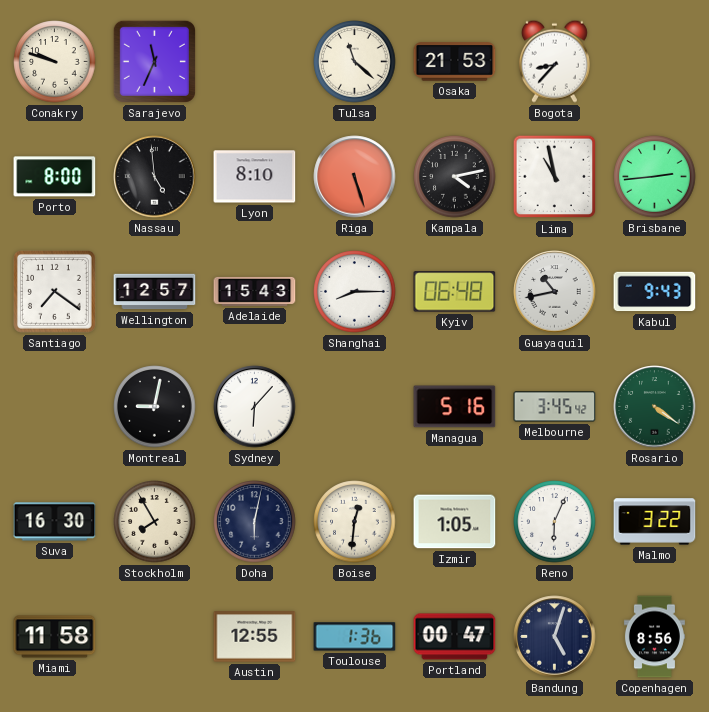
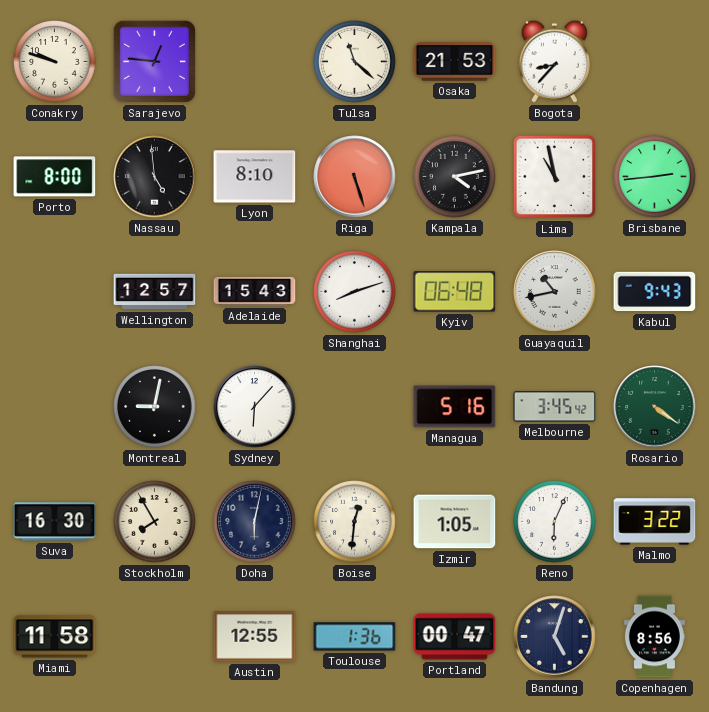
Sarajevo: 11:34 -> 12:46
Santiago: 7:21 -> none
Shanghai: 8:15 -> 8:12
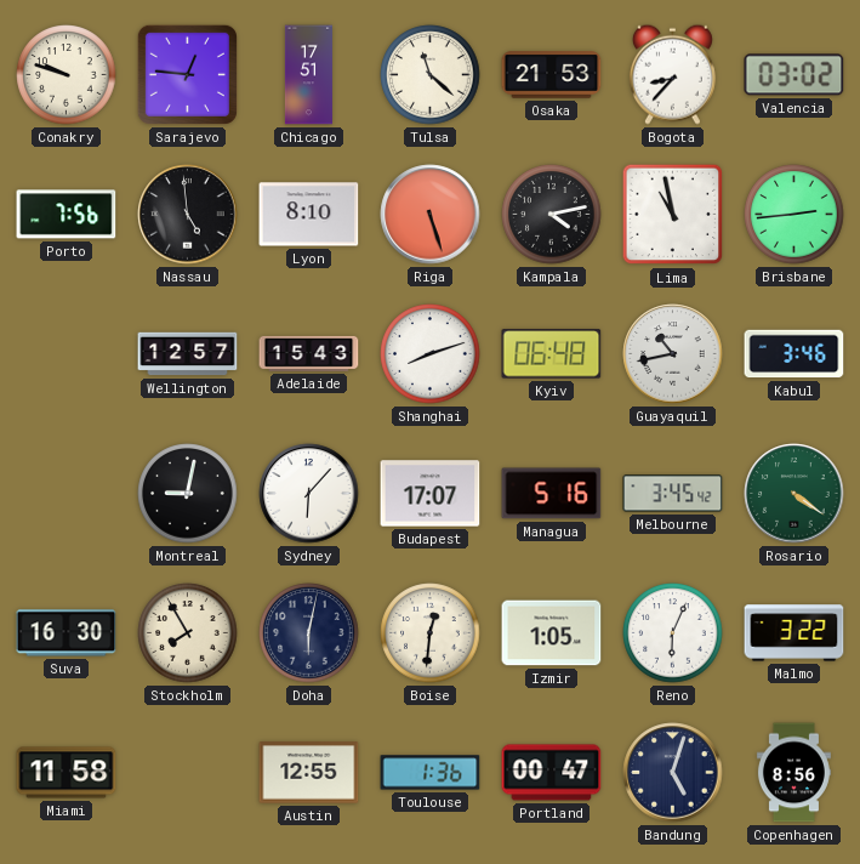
Chicago: none -> 17:51
Valencia: none -> 03:02
Porto: 8:00 -> 7:56
Kabul: 9:43 -> 3:46
Budapest: none -> 17:07
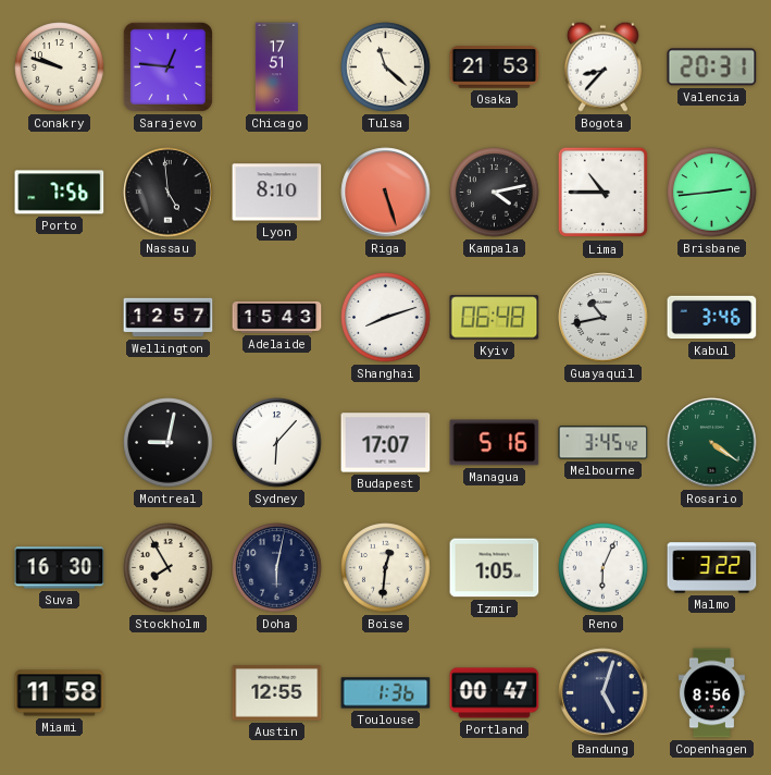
Valencia: 03:02 -> 20:31
Lima: 10:58 -> 10:45
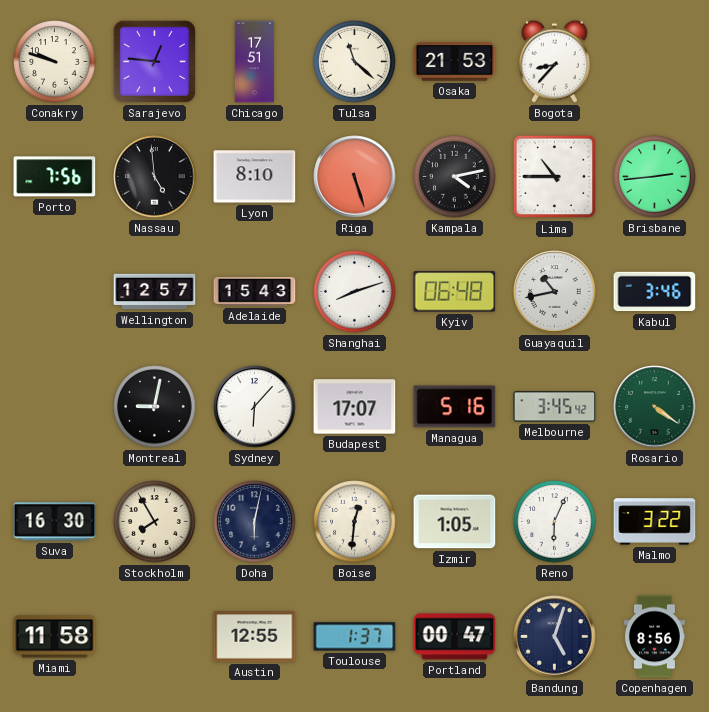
Valencia: 20:31 -> none
Toulouse: 1:36 -> 1:37
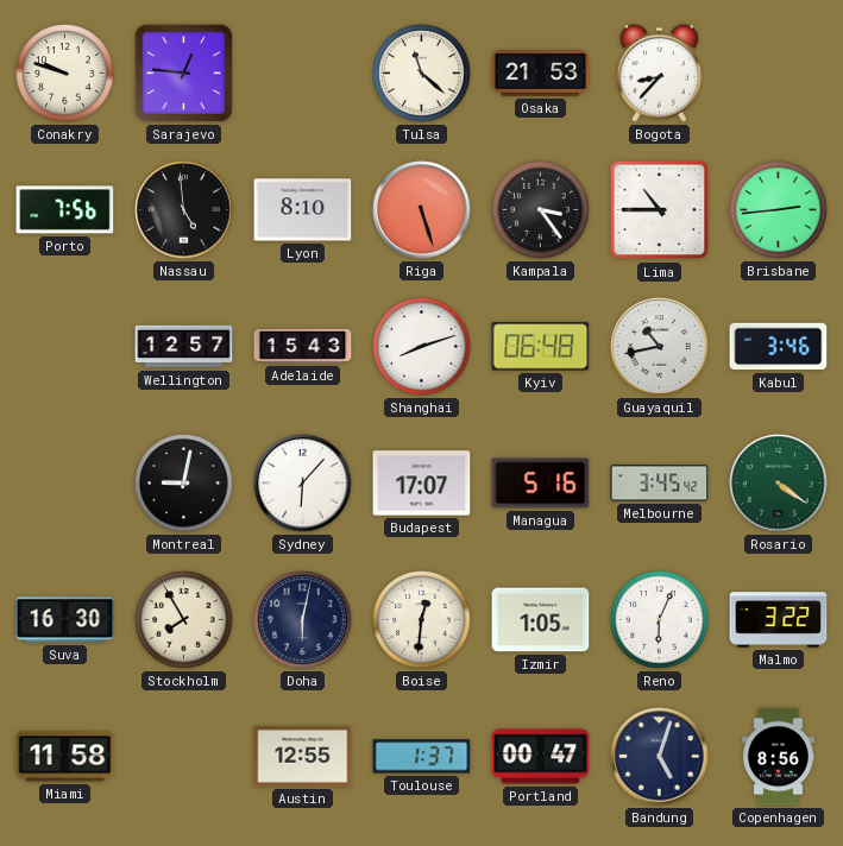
Chicago: 17:51 -> none
Kampala: 4:13 -> 3:24
